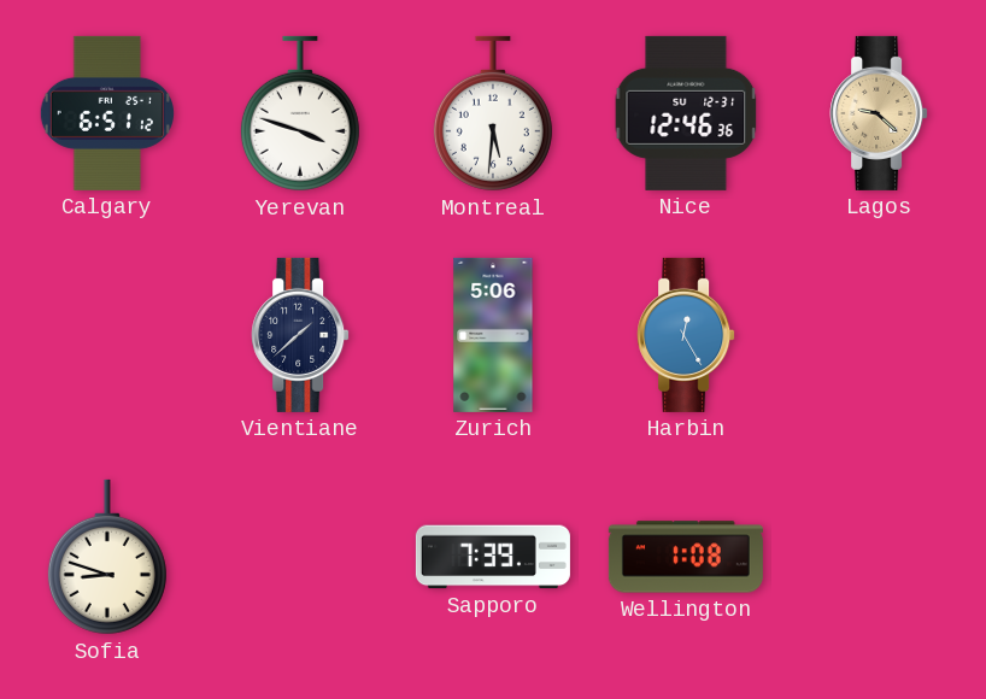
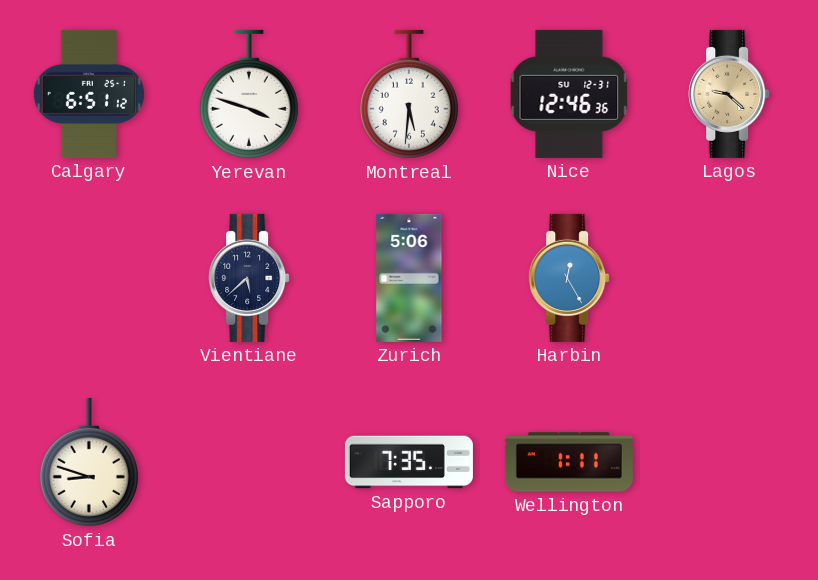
Vientiane: 1:38 -> 5:38
Sapporo: 7:39 -> 7:35
Wellington: 1:08 -> 1:11
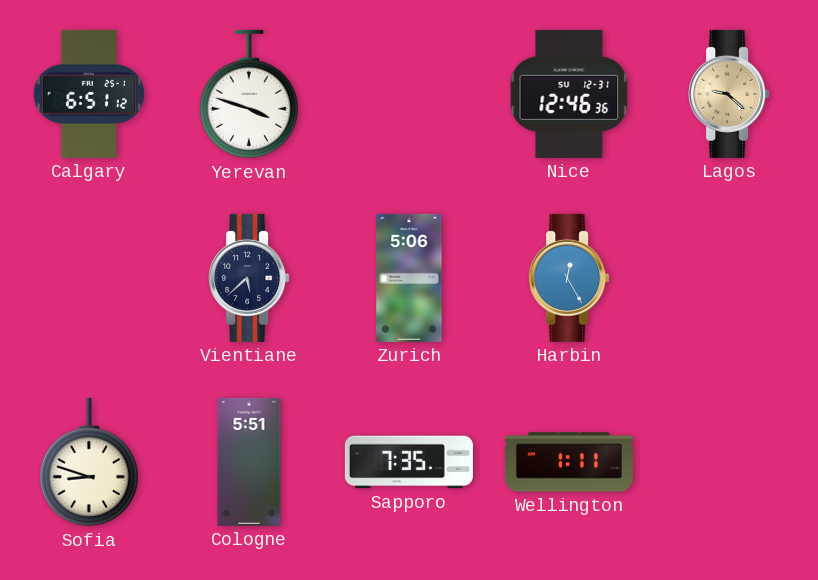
Montreal: 5:31 -> none
Cologne: none -> 5:51
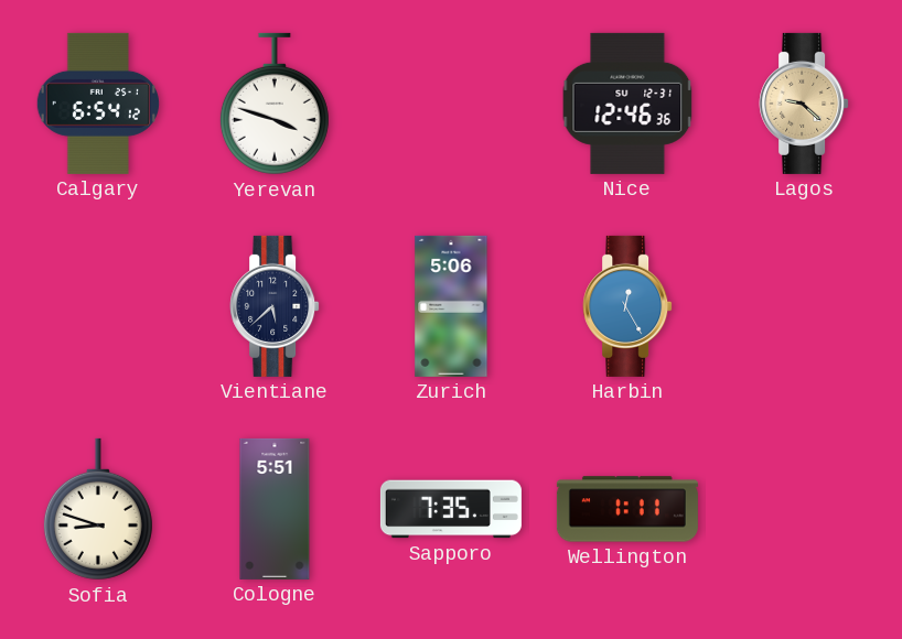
Calgary: 6:51 -> 6:54
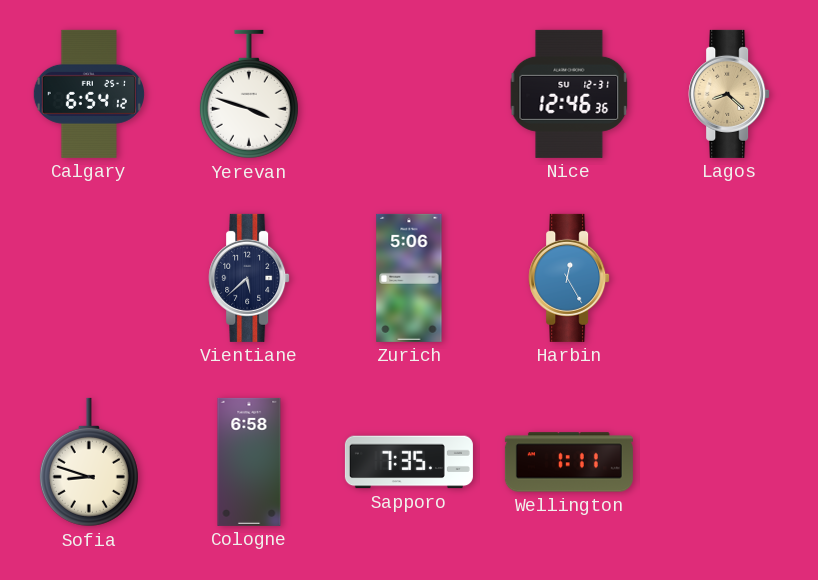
Lagos: 9:22 -> 8:22
Cologne: 5:51 -> 6:58
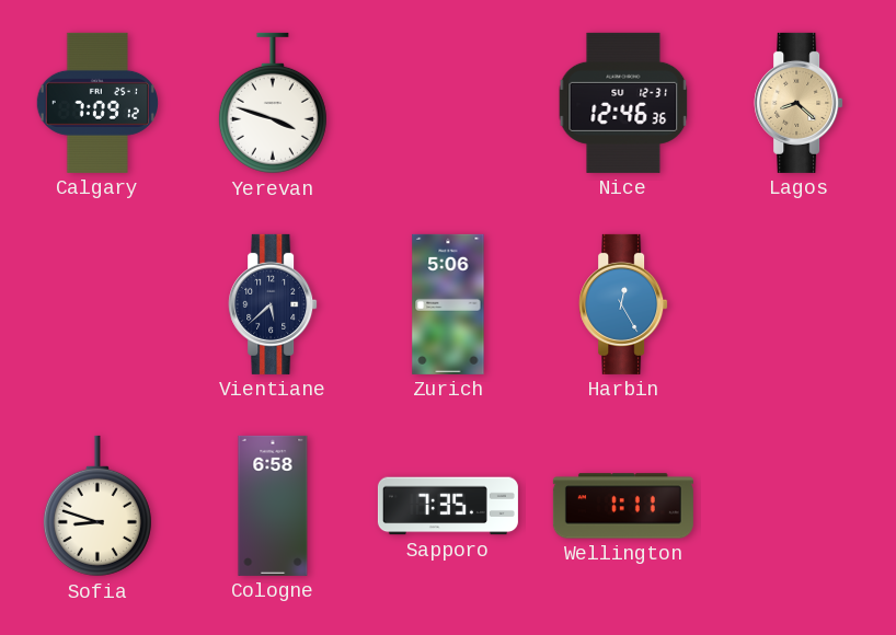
Calgary: 6:54 -> 7:09
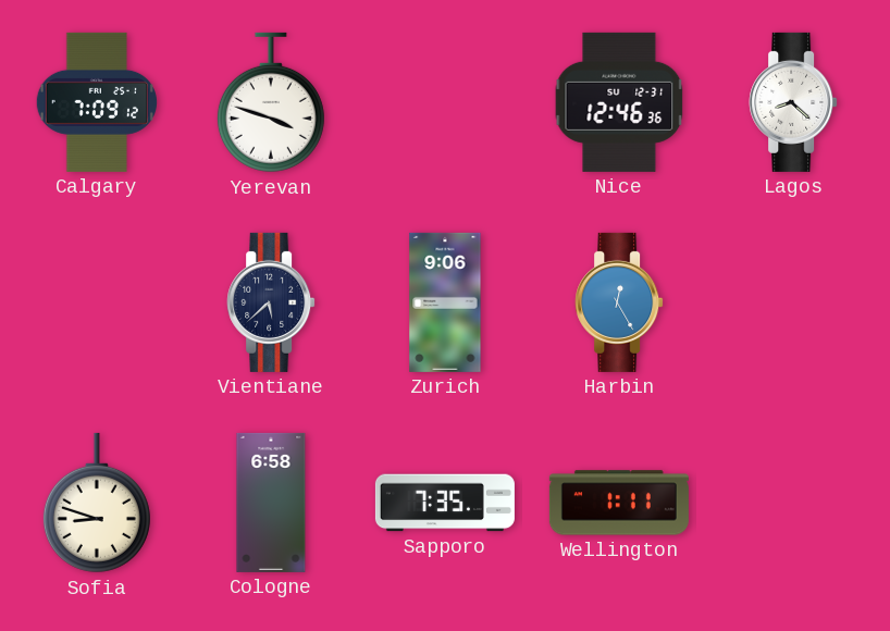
Lagos dial: champagne -> white
Zurich: 5:06 -> 9:06
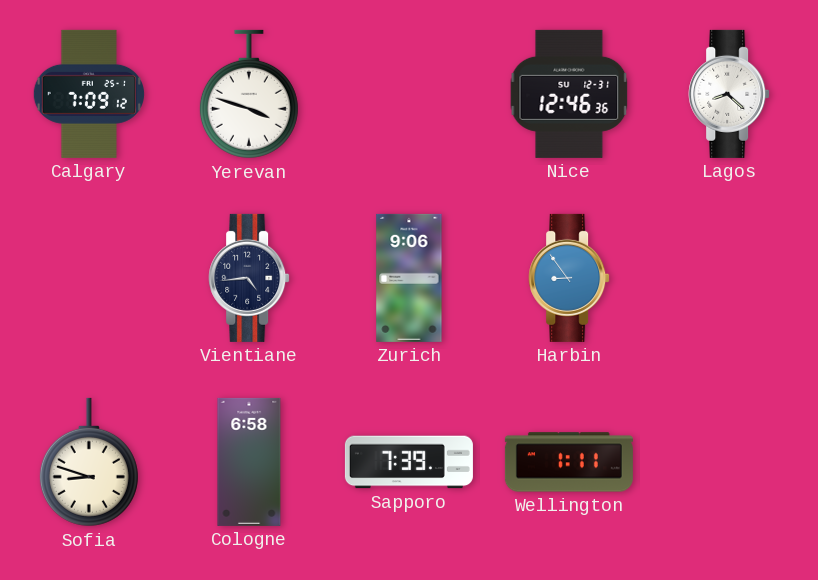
Vientiane: 5:38 -> 4:44
Harbin: 12:25 -> 8:54
Sapporo: 7:35 -> 7:39
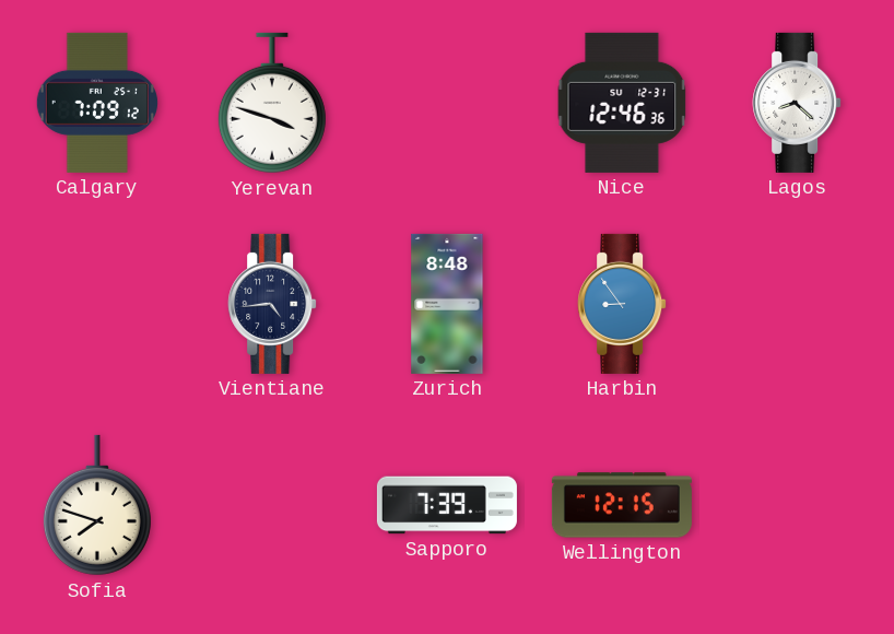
Zurich: 9:06 -> 8:48
Sofia: 8:48 -> 7:48
Cologne: 6:58 -> none
Wellington: 1:11 -> 12:15
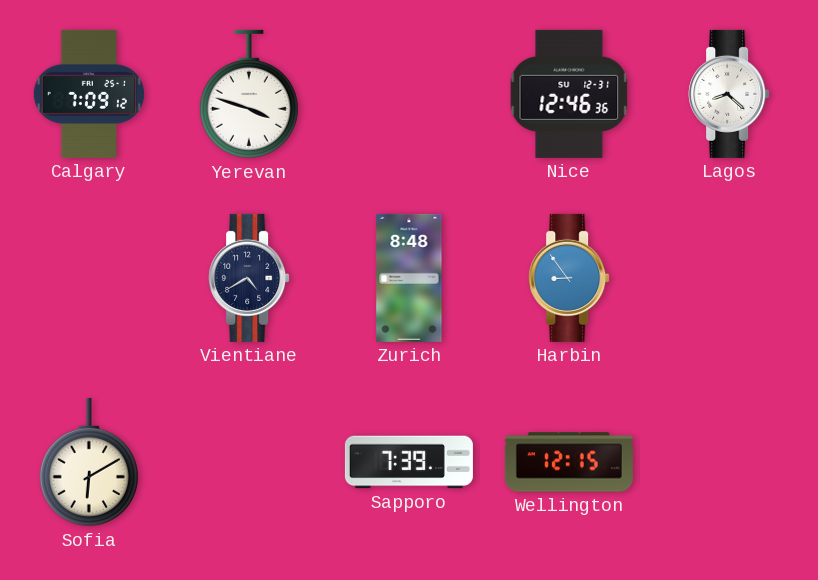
Vientiane: 4:44 -> 4:40
Sofia: 7:48 -> 6:10
